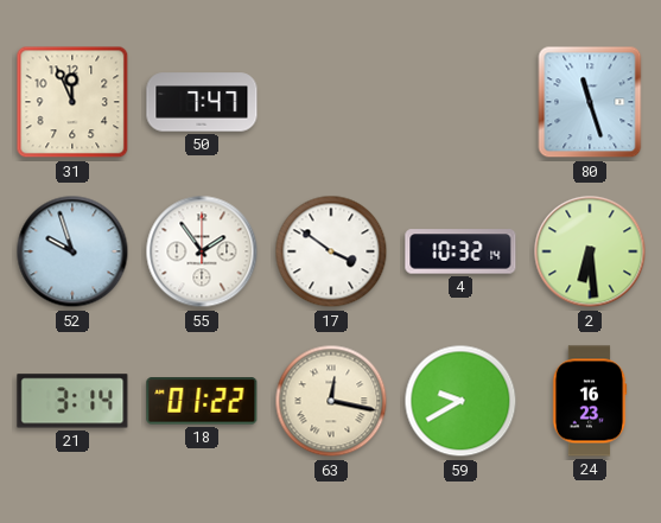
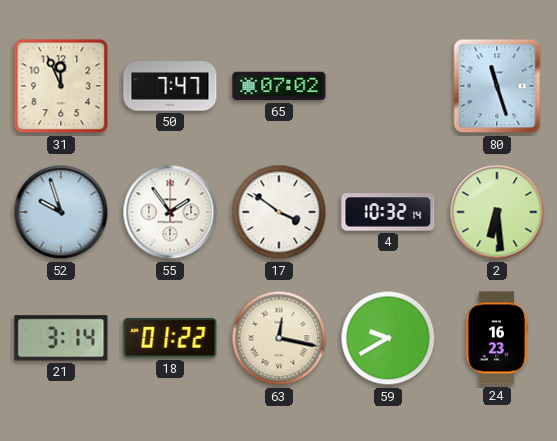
65: none -> 07:02
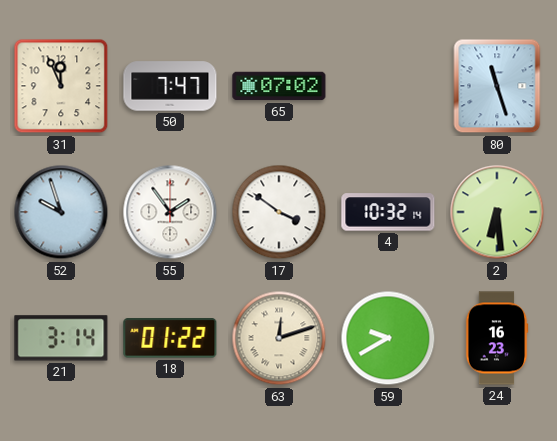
63: 12:17 -> 12:12
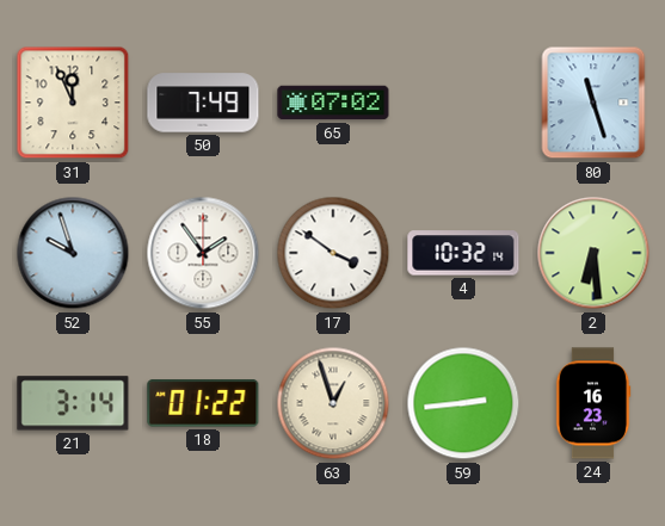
50: 7:47 -> 7:49
63: 12:12 -> 12:57
59: 9:40 -> 2:44
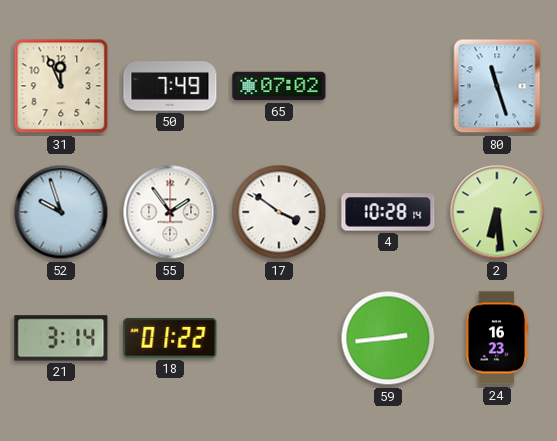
4: 10:32 -> 10:28
63: 12:57 -> none
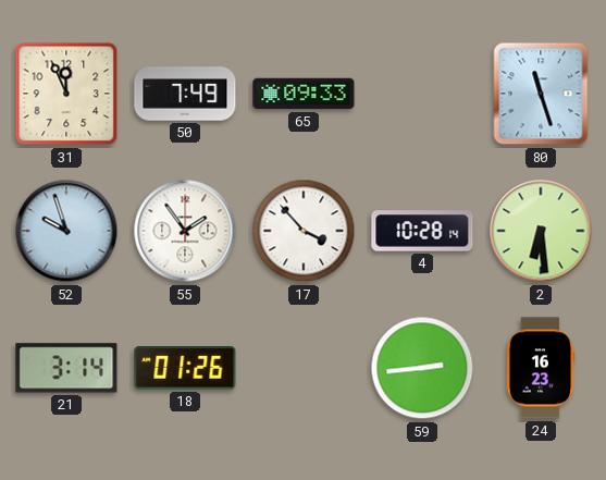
65: 07:02 -> 09:33
17: 3:51 -> 3:53
18: 01:22 -> 01:26
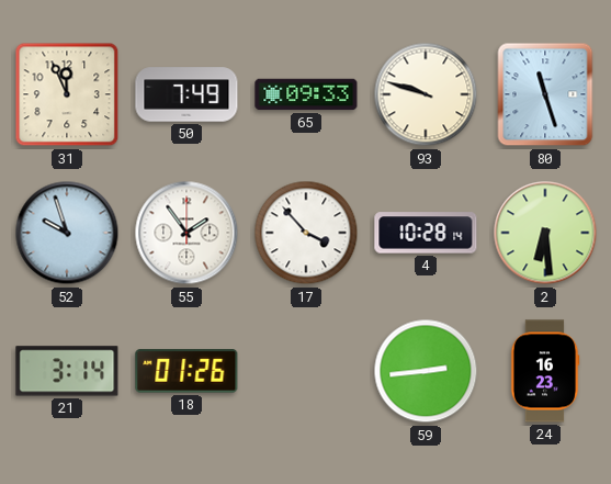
93: none -> 9:48
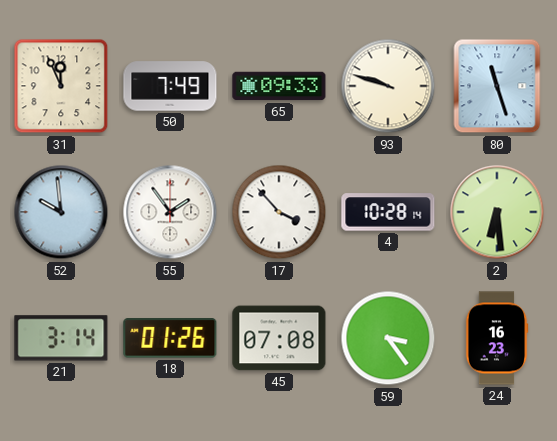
52: 9:57 -> 9:59
45: none -> 07:08
59: 2:44 -> 3:24
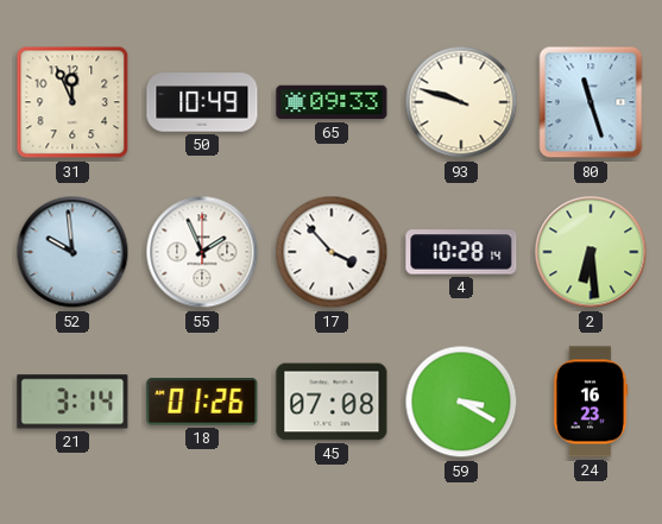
50: 7:49 -> 10:49
55: 1:54 -> 1:56
59: 3:24 -> 3:20
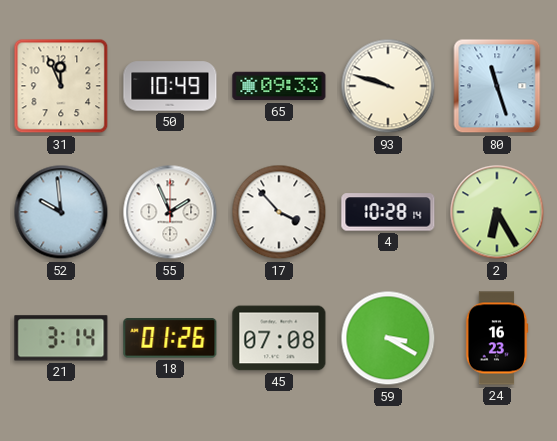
2: 6:29 -> 6:25
